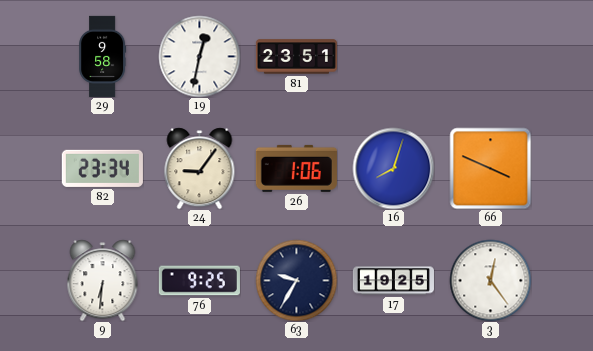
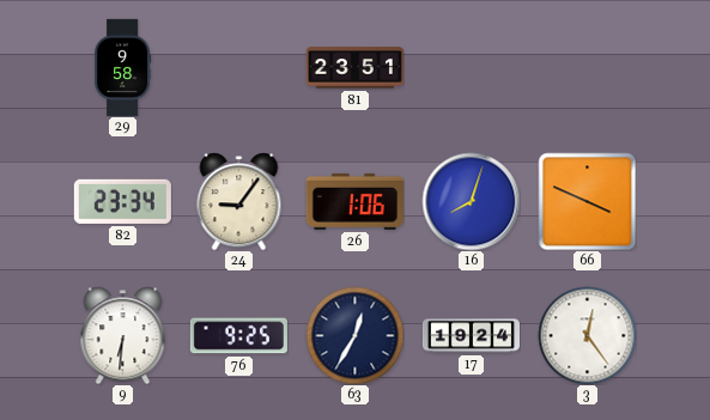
19: 12:32 -> none
63: 9:35 -> 12:35
17: 19:25 -> 19:24
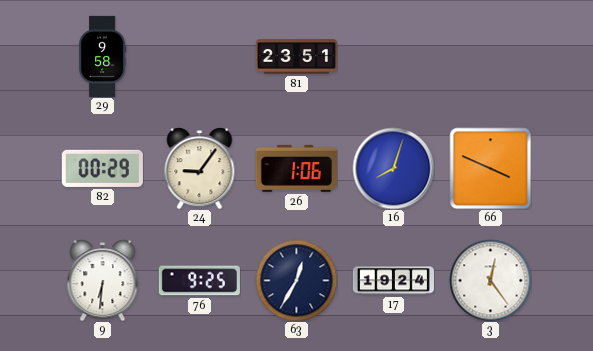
82: 23:34 -> 00:29
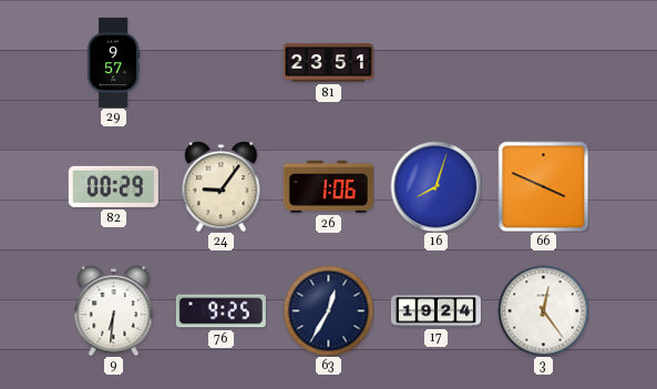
29: 9:58 -> 9:57
